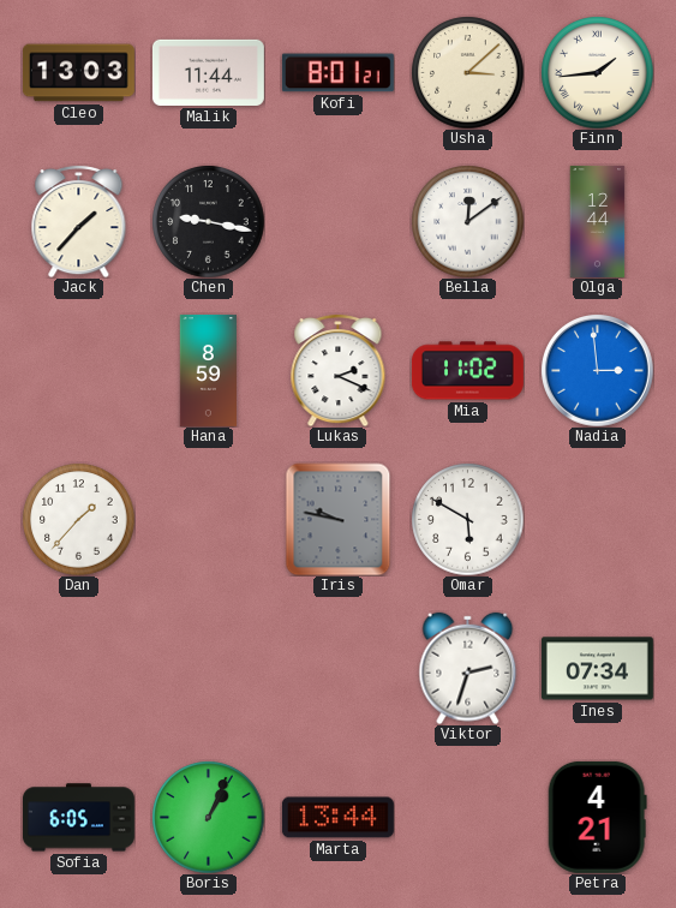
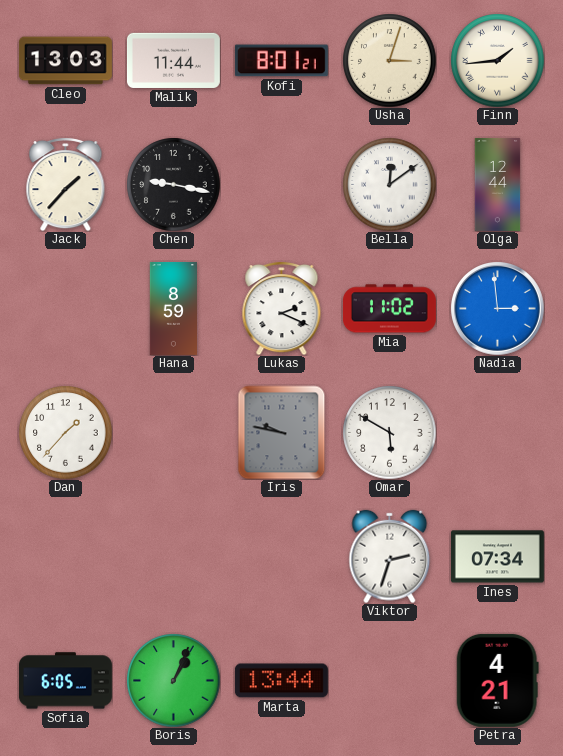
Usha: 3:08 -> 3:03
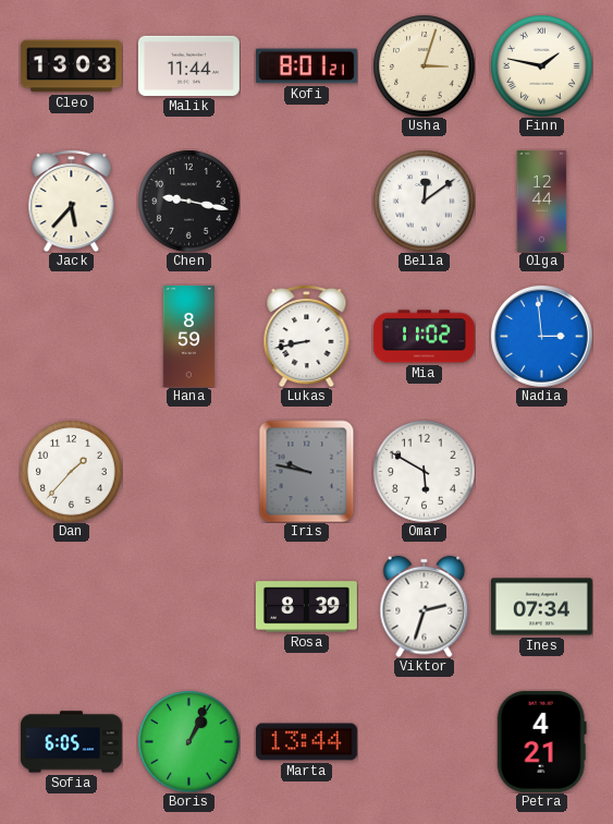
Finn: 1:44 -> 1:47
Jack: 1:37 -> 5:37
Lukas: 2:19 -> 8:43
Rosa: none -> 8:39
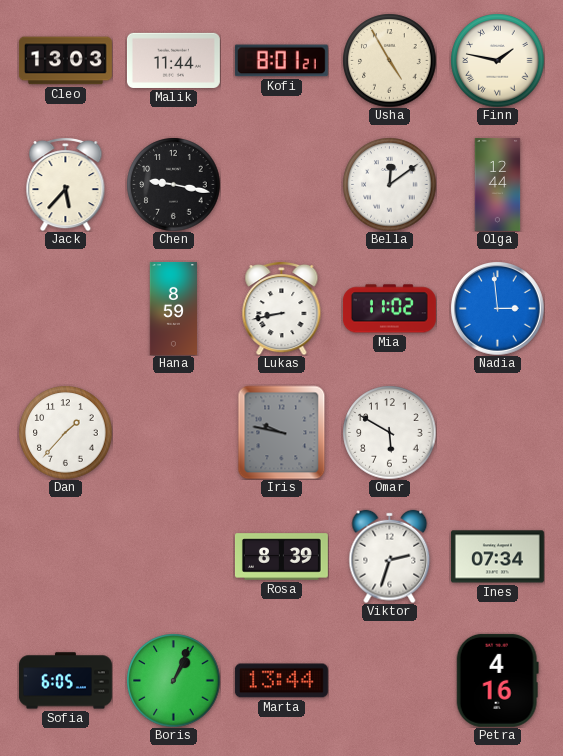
Usha: 3:03 -> 4:55
Petra: 4:21 -> 4:16
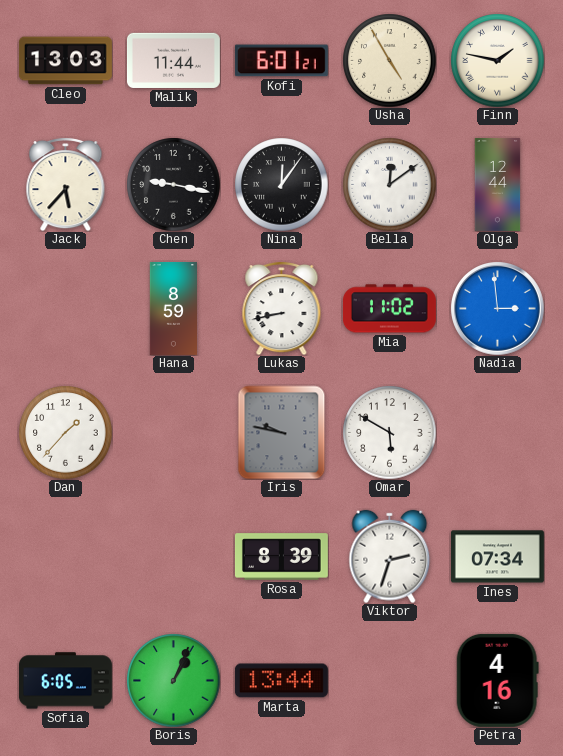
Kofi: 8:01 -> 6:01
Nina: none -> 12:06
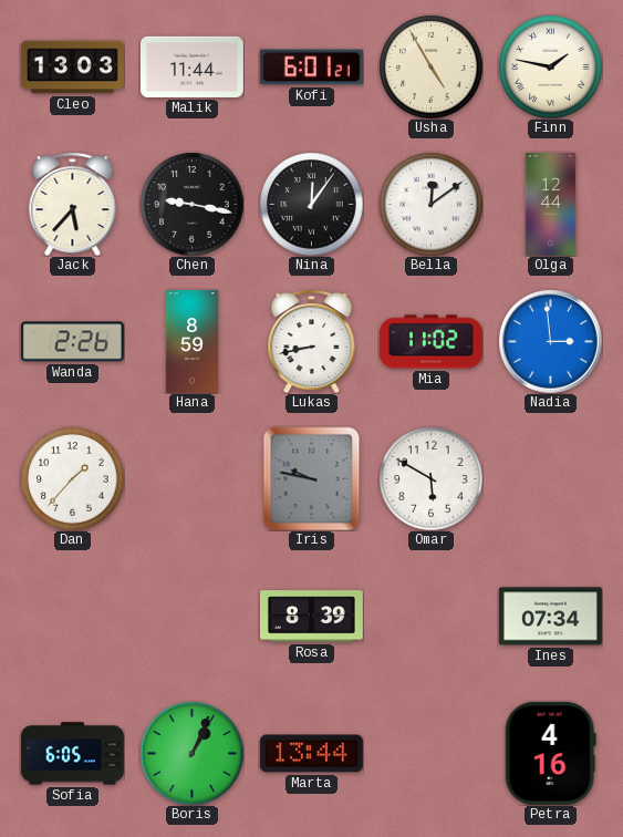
Wanda: none -> 2:26
Viktor: 2:33 -> none
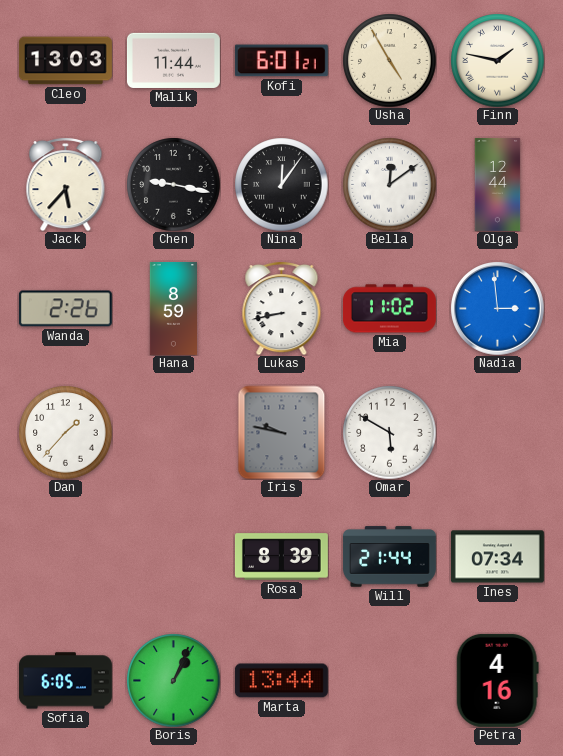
Will: none -> 21:44
